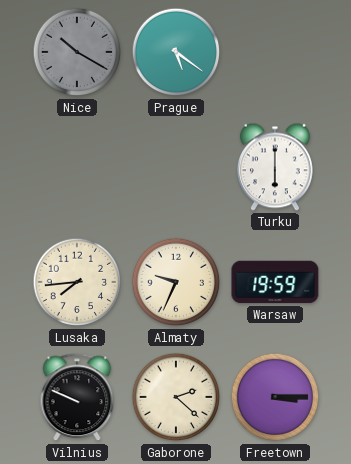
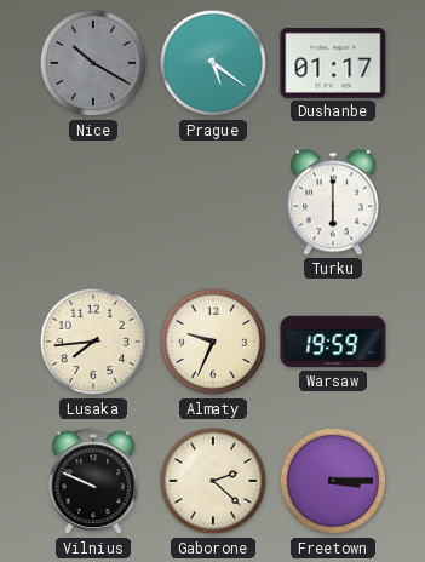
Dushanbe: none -> 01:17
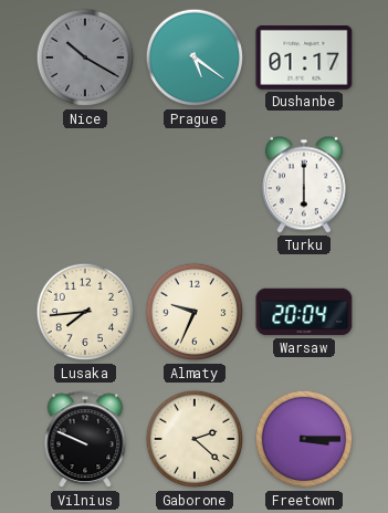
Warsaw: 19:59 -> 20:04
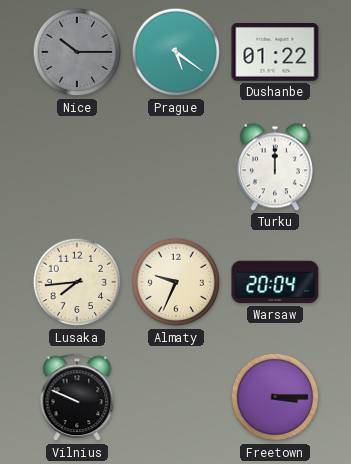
Nice: 10:20 -> 10:15
Dushanbe: 01:17 -> 01:22
Turku: 6:00 -> 12:00
Gaborone: 2:22 -> none
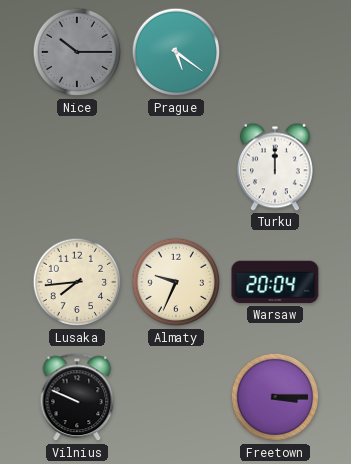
Dushanbe: 01:22 -> none
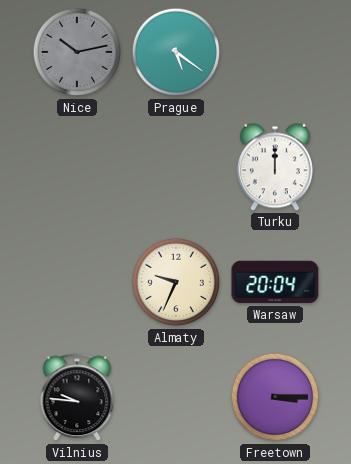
Nice: 10:15 -> 10:13
Lusaka: 7:44 -> none
Vilnius: 9:49 -> 9:46
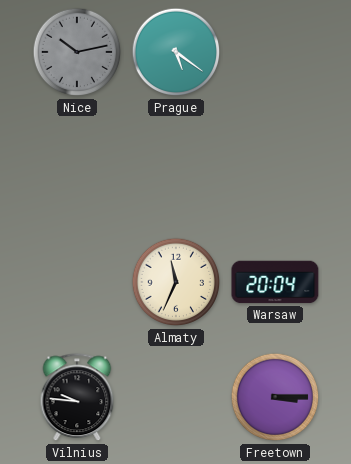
Turku: 12:00 -> none
Almaty: 9:34 -> 11:34
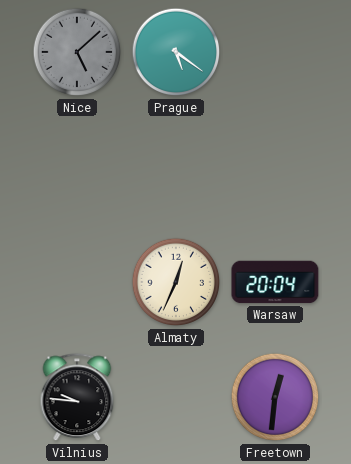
Nice: 10:13 -> 5:08
Almaty: 11:34 -> 12:34
Freetown: 3:15 -> 12:31
